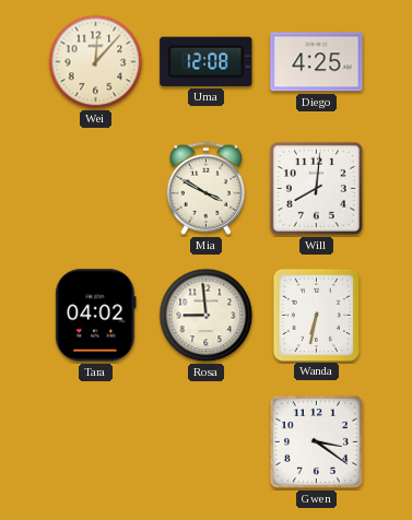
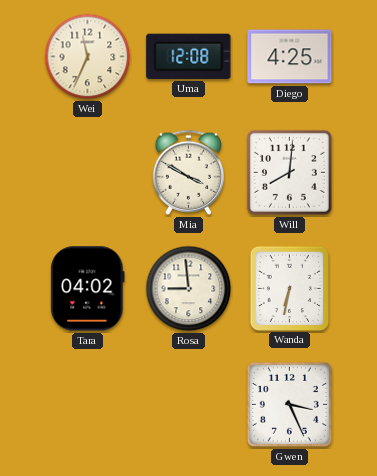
Wei: 12:07 -> 11:34
Gwen: 3:21 -> 3:26
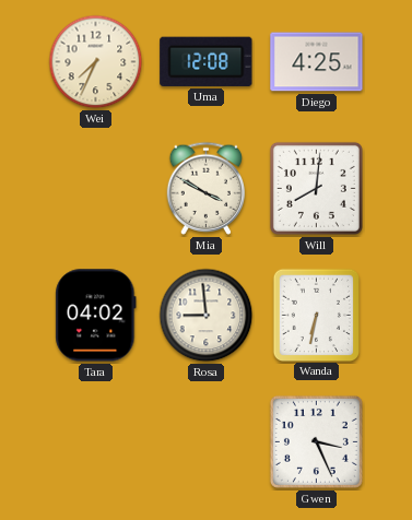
Wei: 11:34 -> 7:34
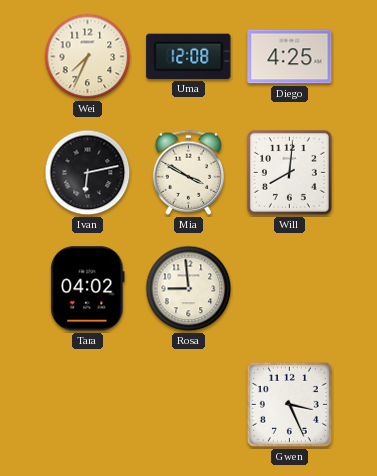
Ivan: none -> 6:13
Wanda: 6:32 -> none
